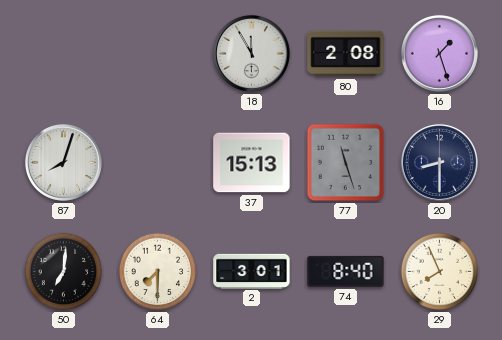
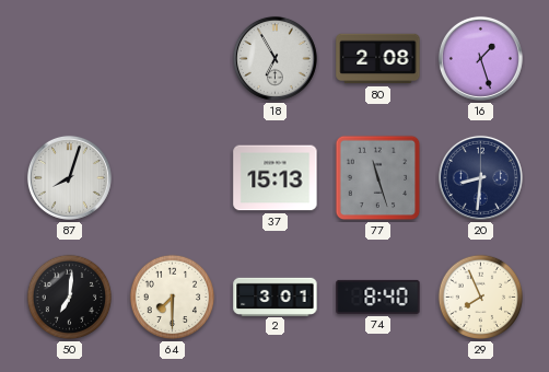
18: 11:55 -> 6:55
20: 8:30 -> 8:31
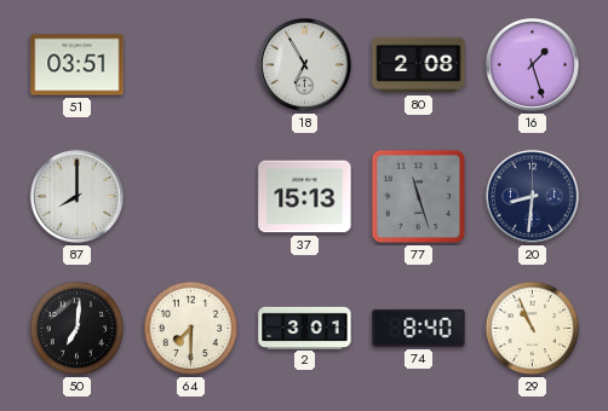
51: none -> 03:51
87: 8:03 -> 8:00
29: 7:56 -> 10:56
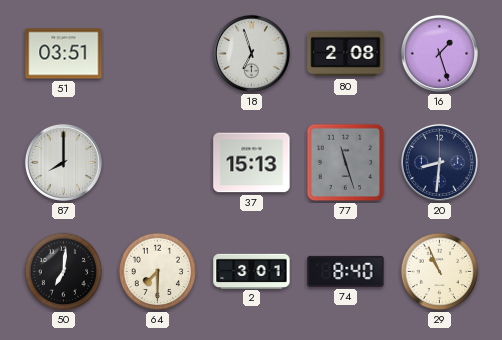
18: 6:55 -> 6:57
